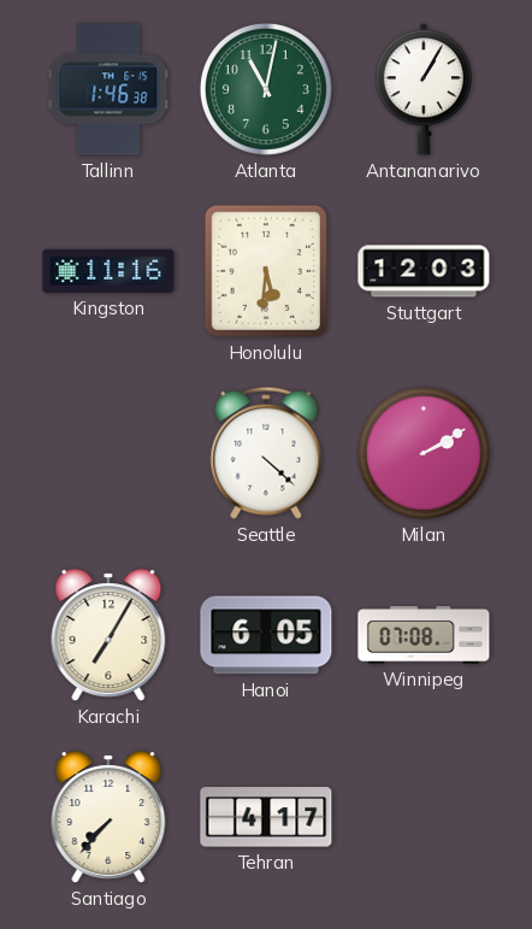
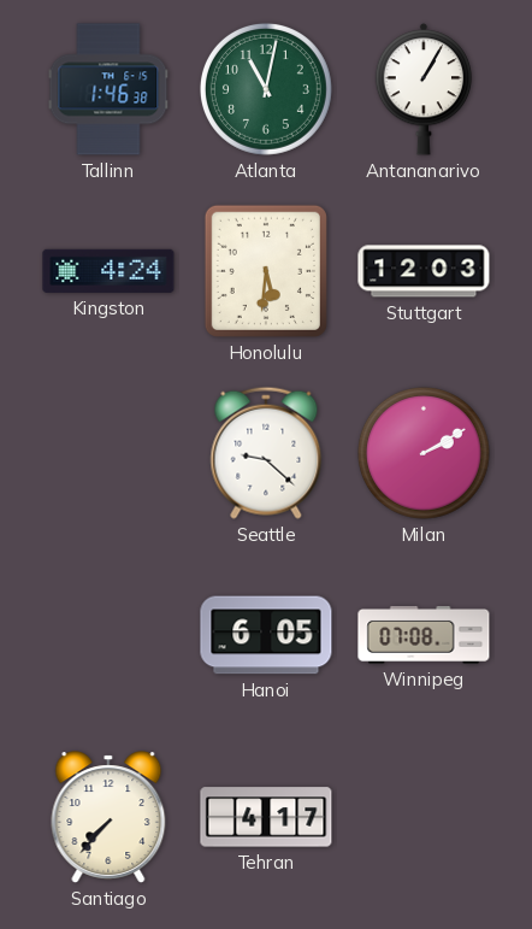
Kingston: 11:16 -> 4:24
Seattle: 4:22 -> 9:22
Karachi: 7:05 -> none
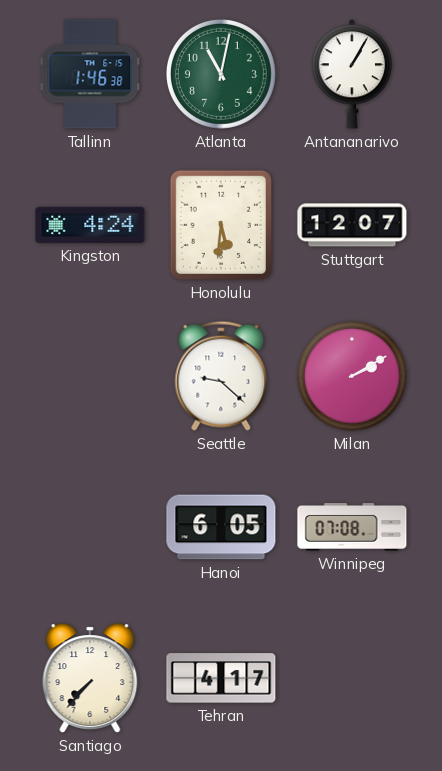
Stuttgart: 12:03 -> 12:07
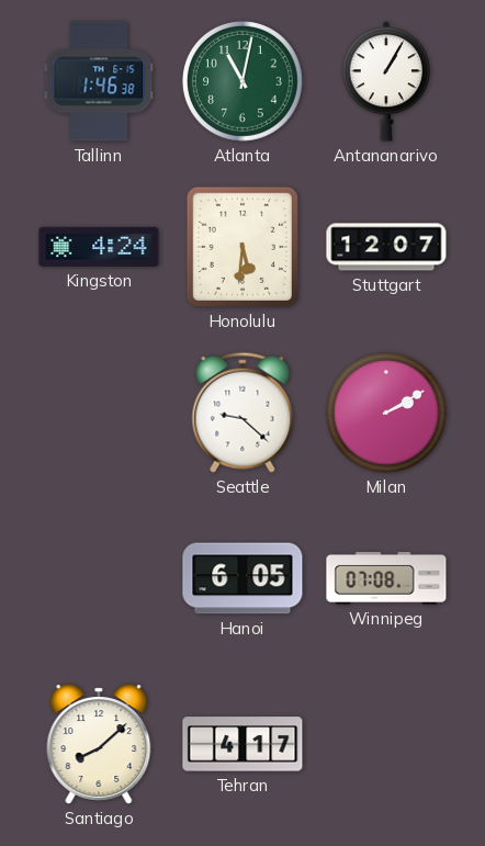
Santiago: 7:37 -> 8:08
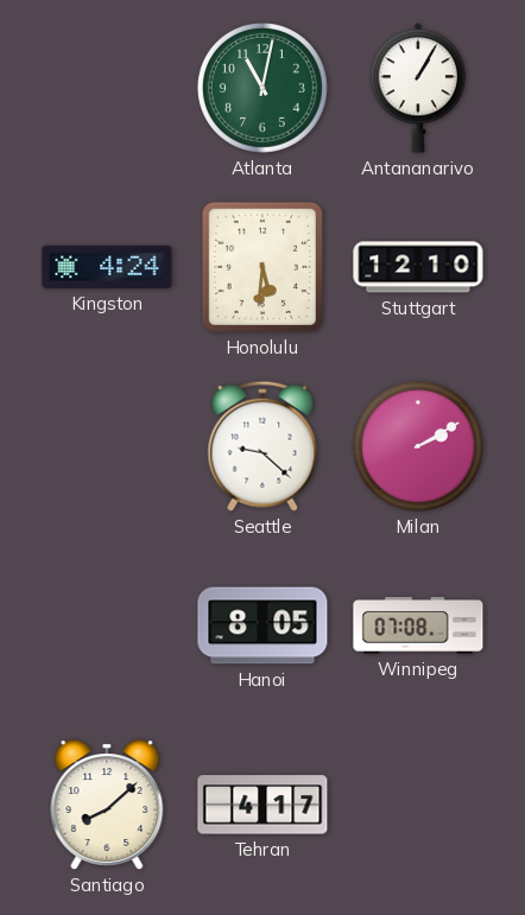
Tallinn: 1:46 -> none
Stuttgart: 12:07 -> 12:10
Hanoi: 6:05 -> 8:05
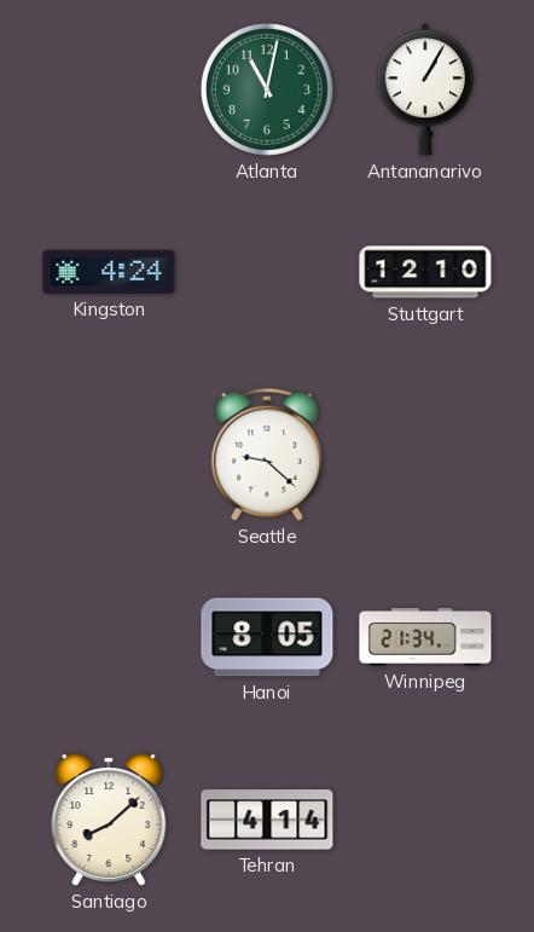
Honolulu: 5:31 -> none
Milan: 2:10 -> none
Winnipeg: 07:08 -> 21:34
Tehran: 4:17 -> 4:14
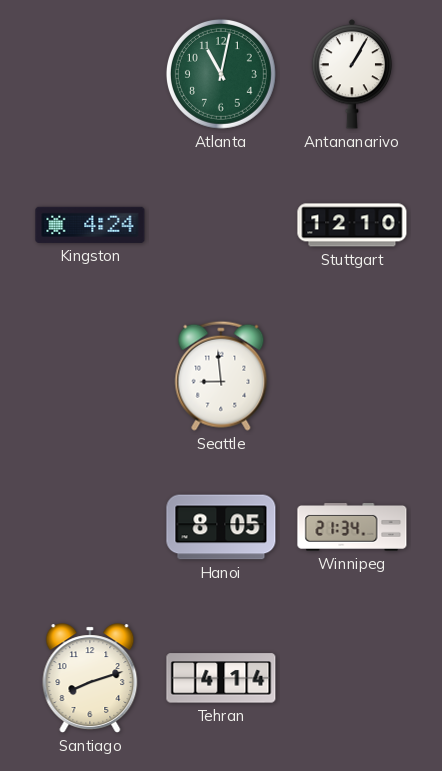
Seattle: 9:22 -> 8:59
Santiago: 8:08 -> 8:12
